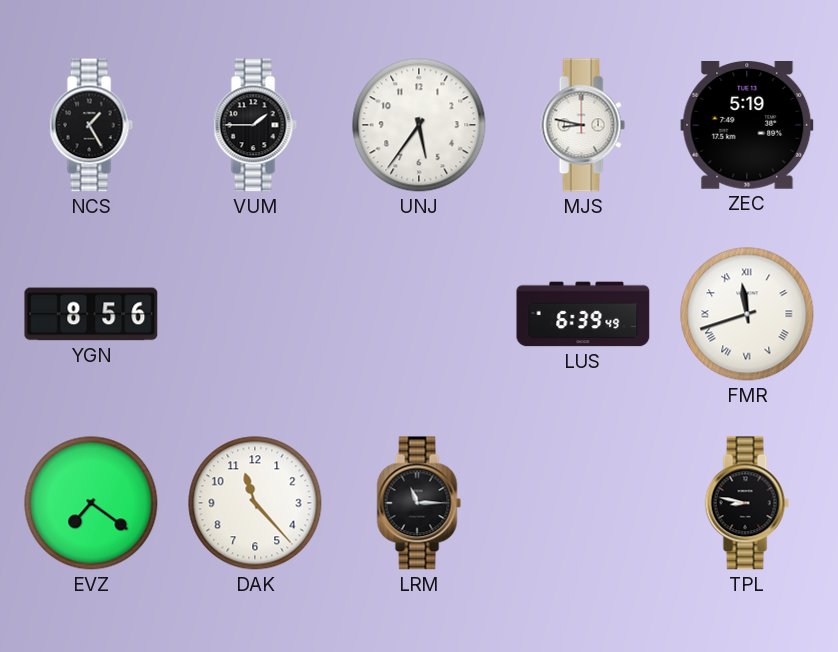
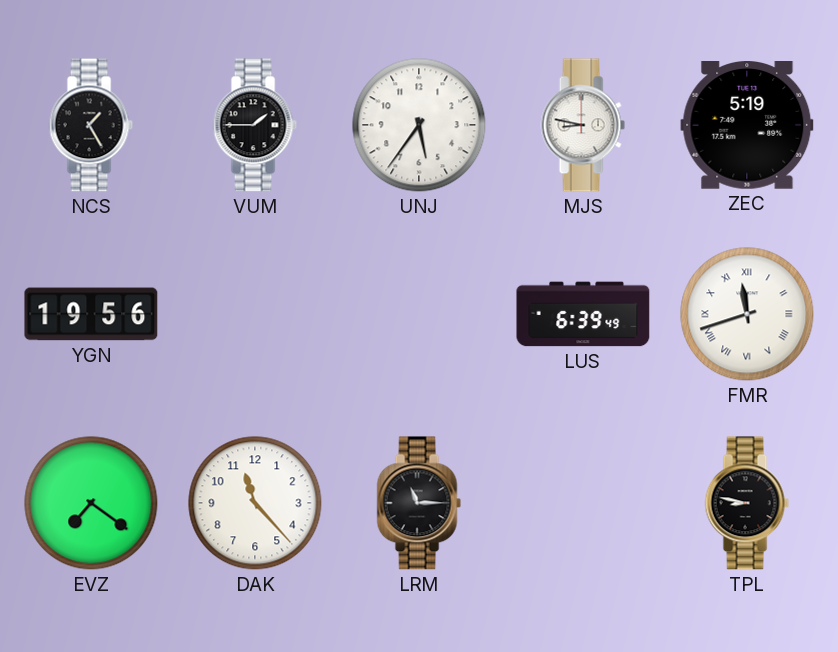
YGN: 8:56 -> 19:56
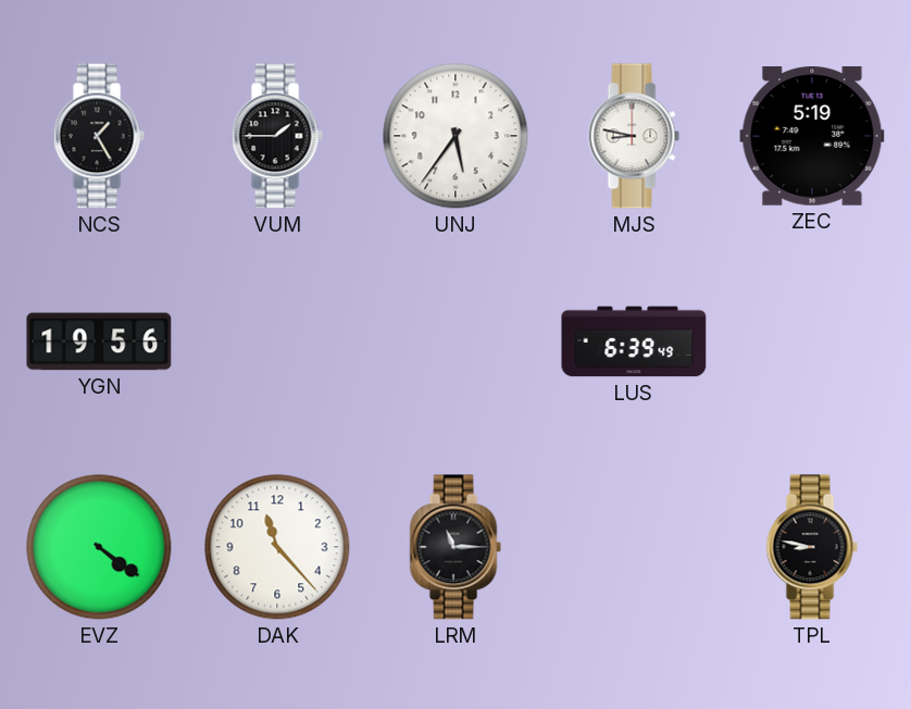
FMR: 11:42 -> none
EVZ: 7:21 -> 4:21
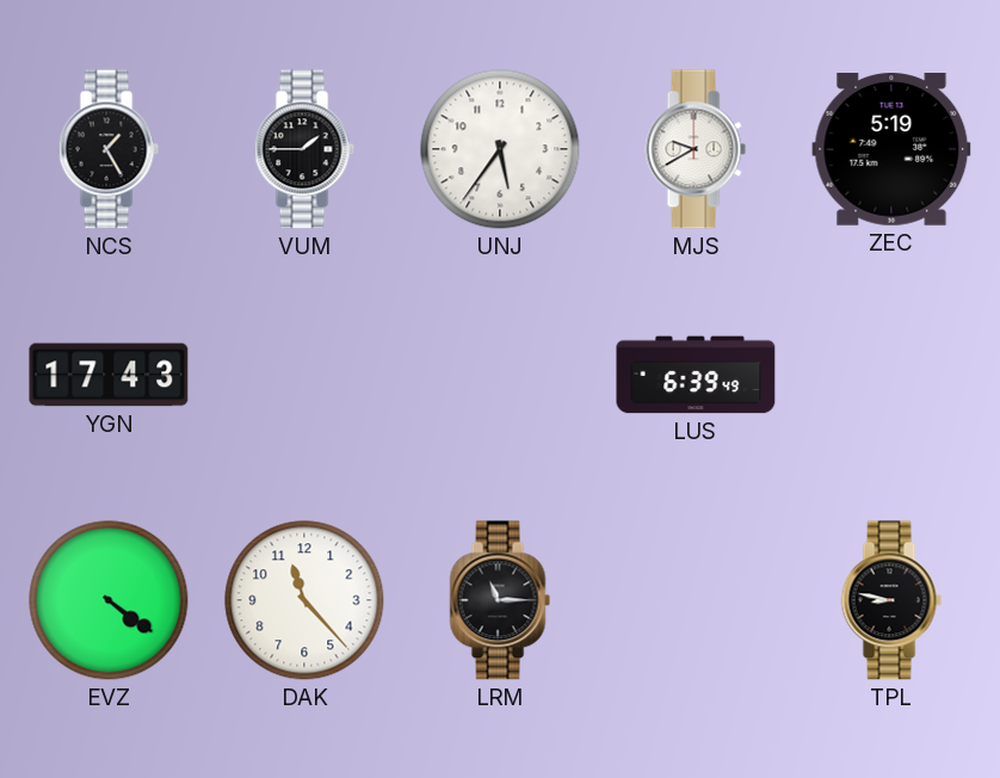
MJS: 8:47 -> 9:40
YGN: 19:56 -> 17:43
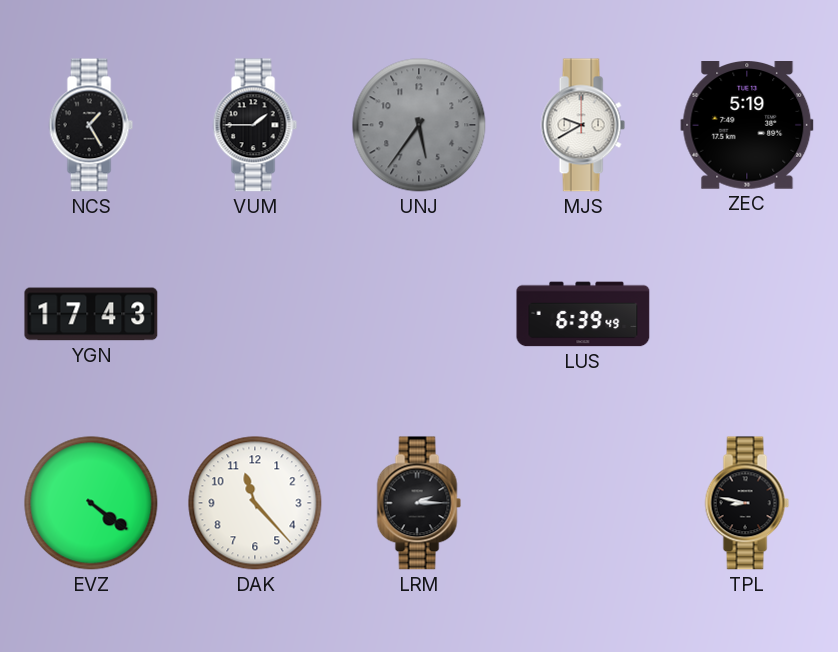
UNJ dial: white -> grey
LRM: 11:15 -> 2:15
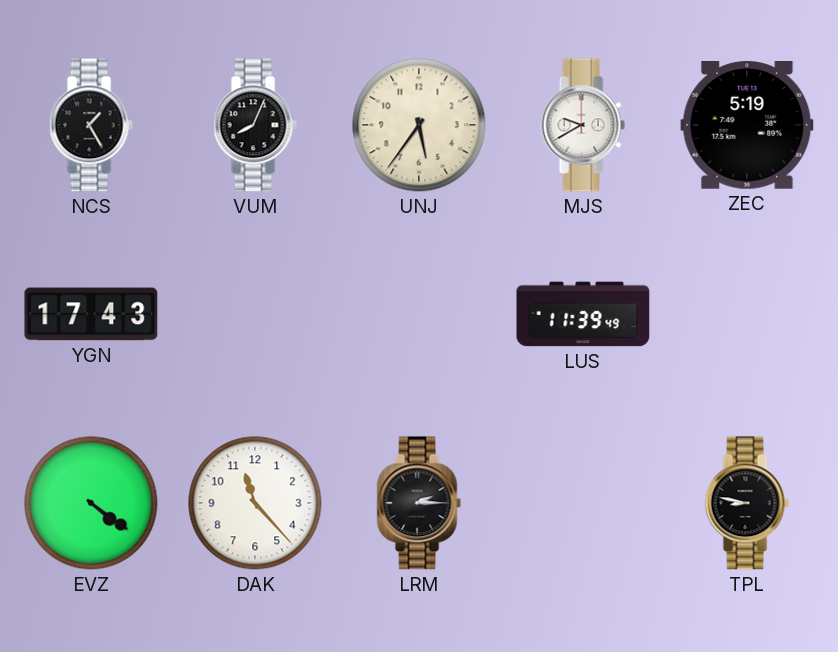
VUM: 1:45 -> 8:04
UNJ dial: grey -> cream
LUS: 6:39 -> 11:39
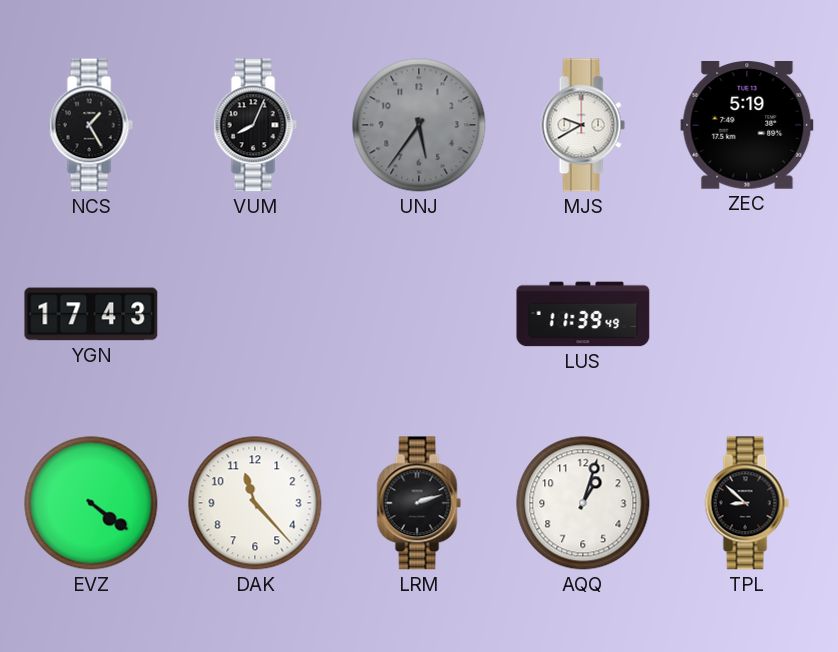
UNJ dial: cream -> grey
LRM: 2:15 -> 2:12
AQQ: none -> 1:03
TPL: 8:47 -> 8:52
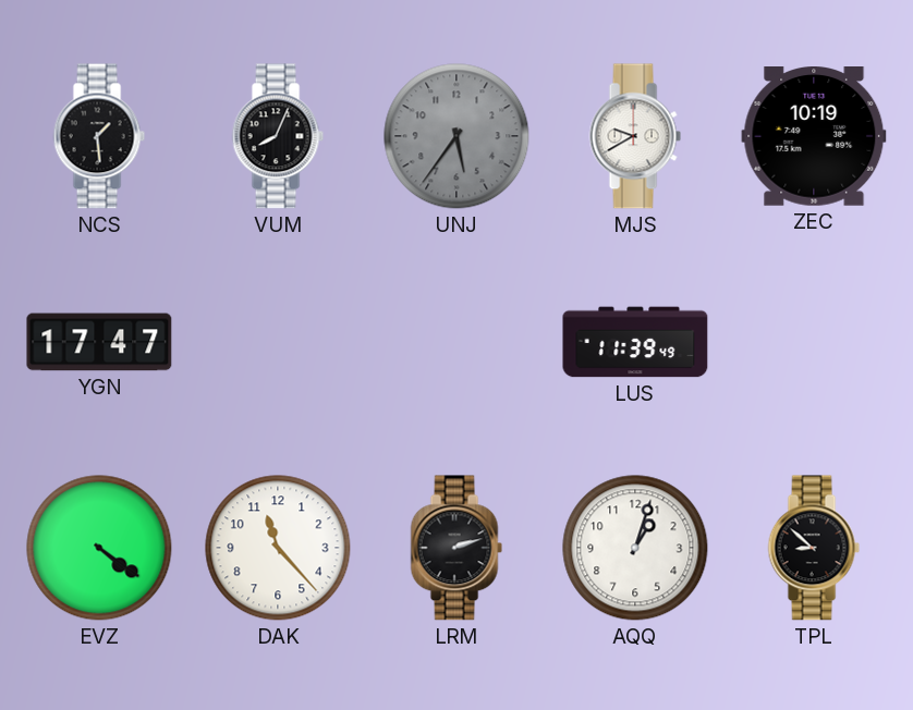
NCS: 1:25 -> 1:29
ZEC: 5:19 -> 10:19
YGN: 17:43 -> 17:47
